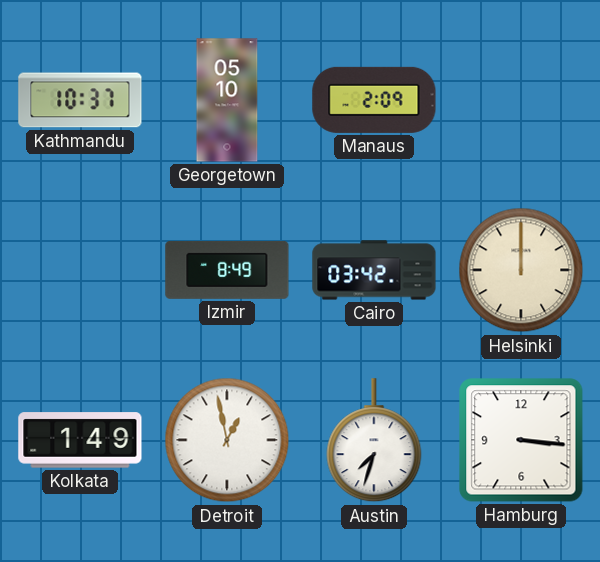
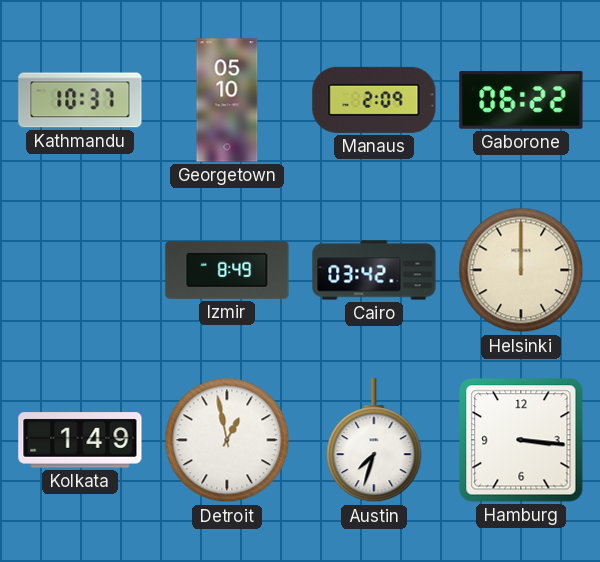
Gaborone: none -> 06:22
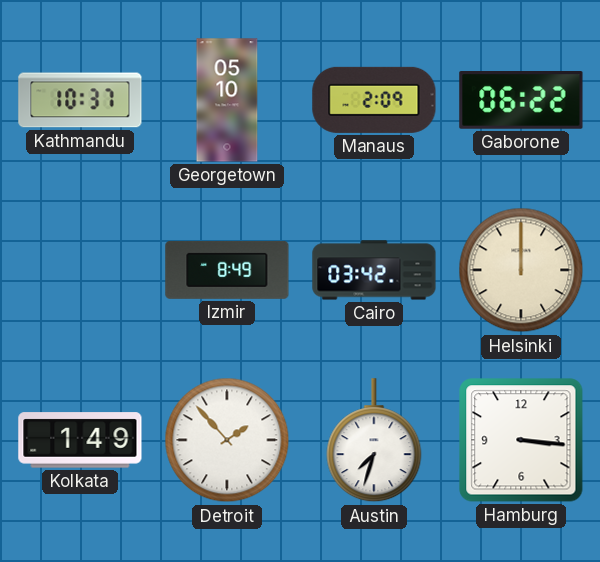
Detroit: 12:58 -> 1:53
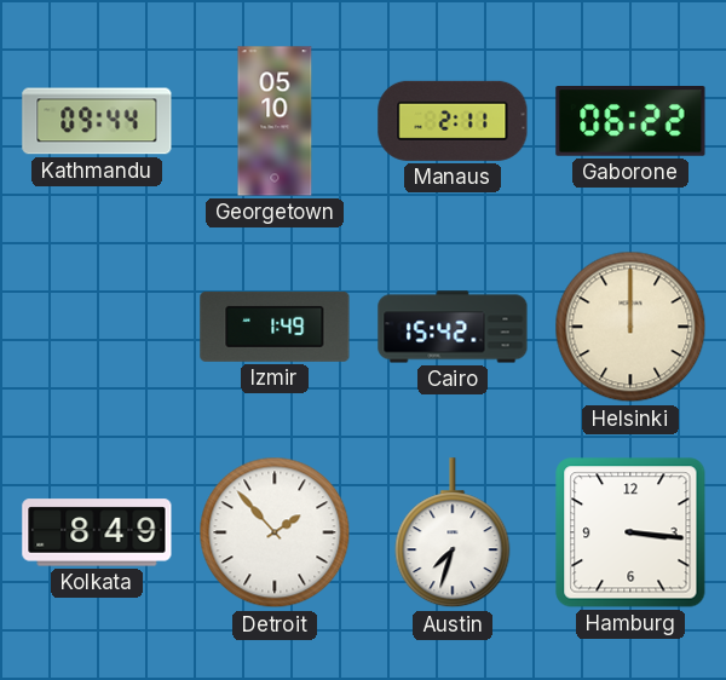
Kathmandu: 10:37 -> 09:44
Manaus: 2:09 -> 2:11
Izmir: 8:49 -> 1:49
Cairo: 03:42 -> 15:42
Kolkata: 1:49 -> 8:49
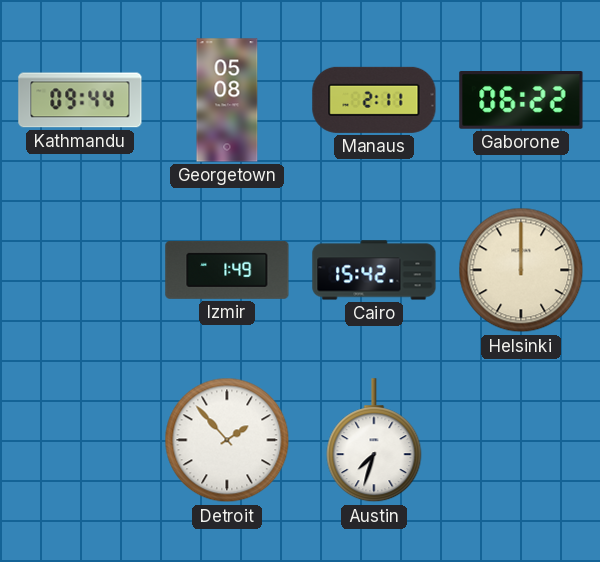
Georgetown: 05:10 -> 05:08
Kolkata: 8:49 -> none
Hamburg: 3:16 -> none
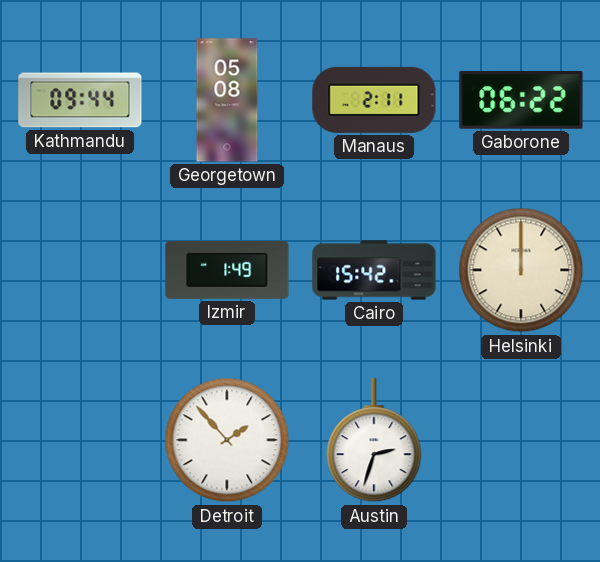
Austin: 7:33 -> 2:33
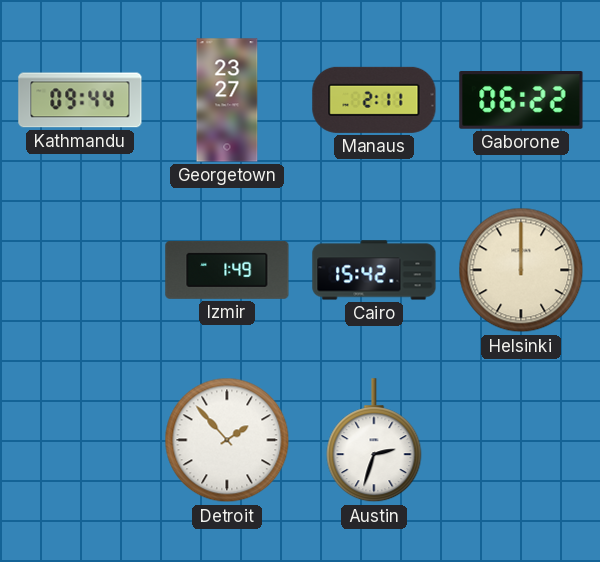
Georgetown: 05:08 -> 23:27
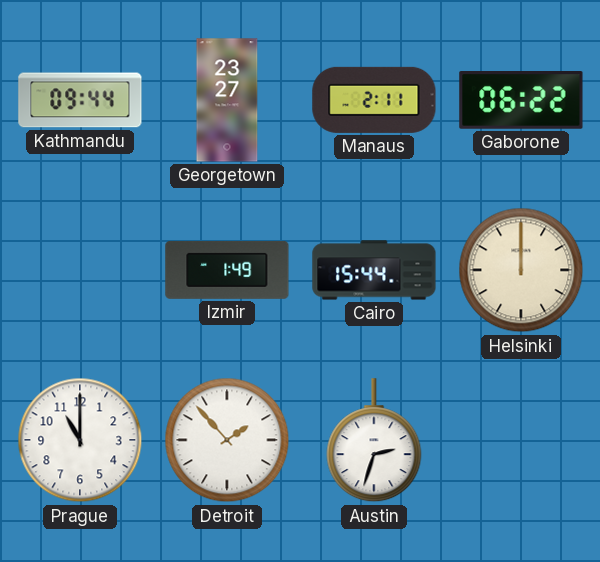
Cairo: 15:42 -> 15:44
Prague: none -> 11:00
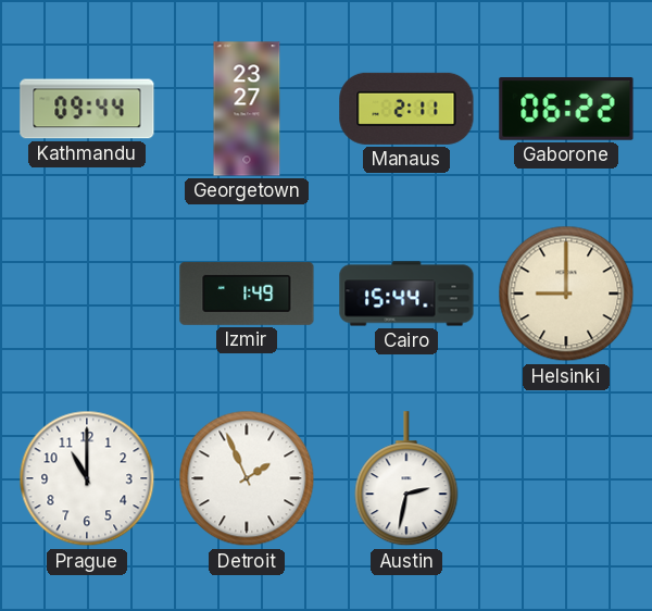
Helsinki: 12:00 -> 9:00
Detroit: 1:53 -> 1:56
Austin: 2:33 -> 2:32
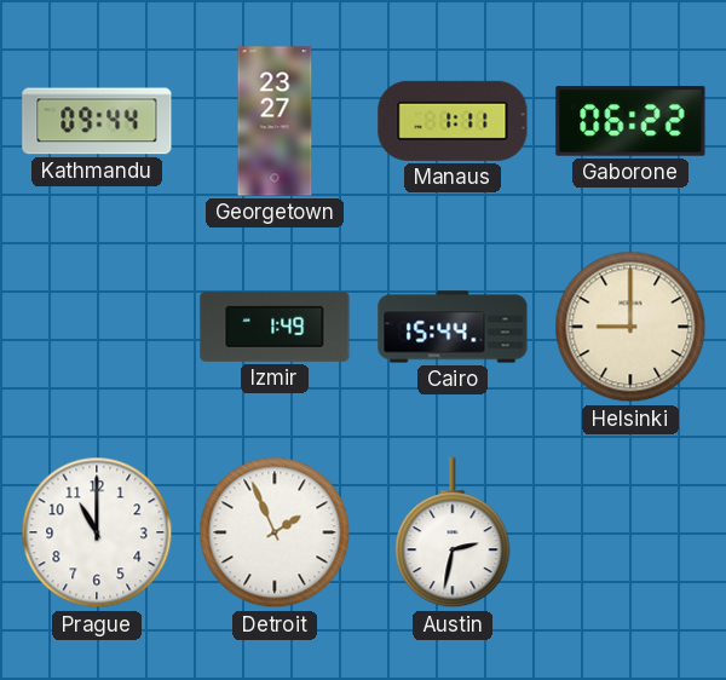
Manaus: 2:11 -> 1:11
